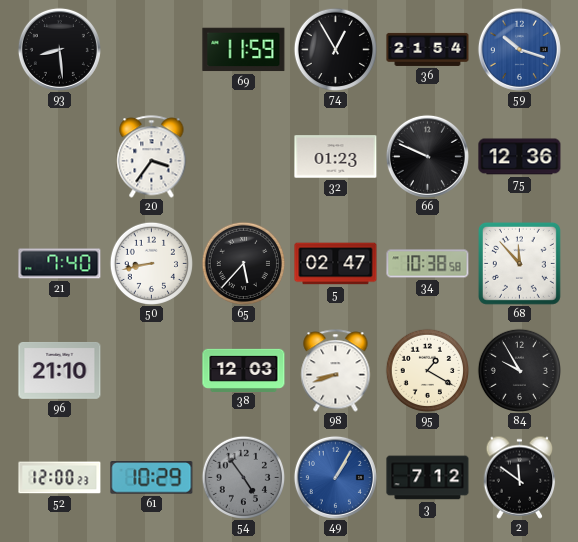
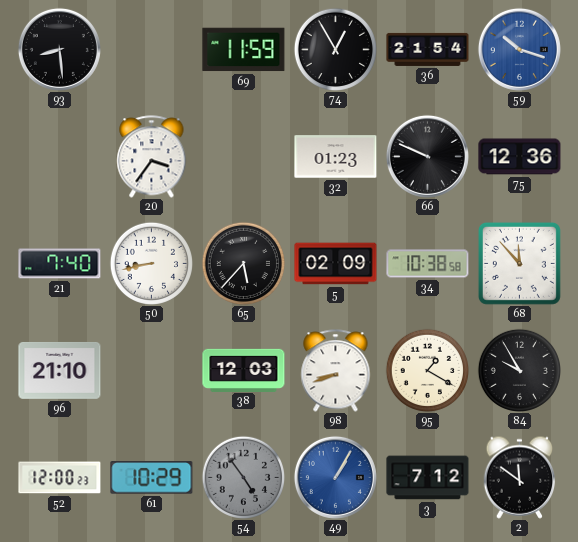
5: 02:47 -> 02:09
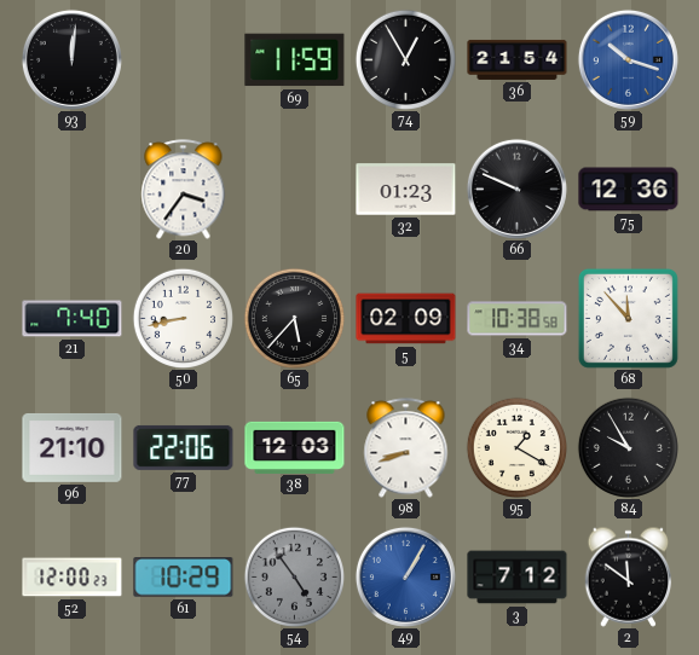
93: 8:29 -> 12:01
77: none -> 22:06
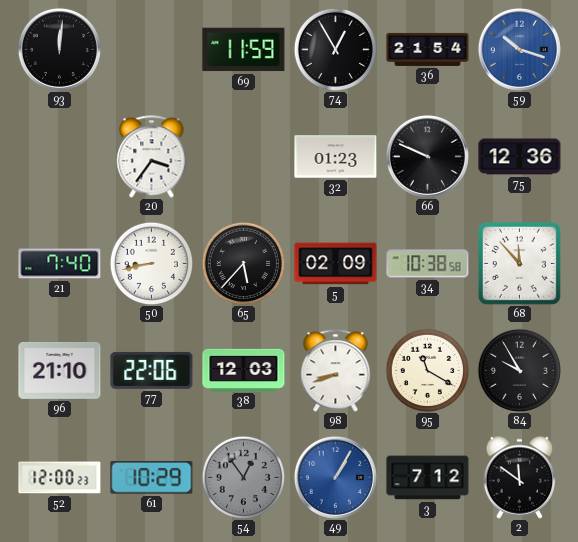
95: 1:20 -> 11:20
54: 4:54 -> 12:54
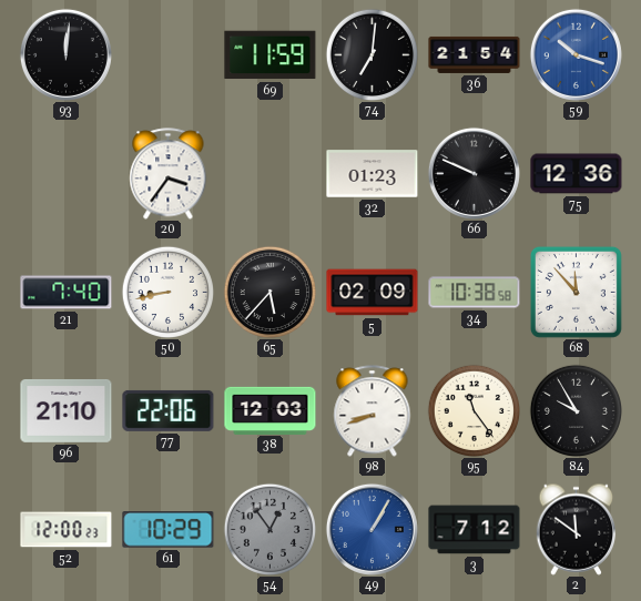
74: 12:55 -> 7:01
95: 11:20 -> 11:24
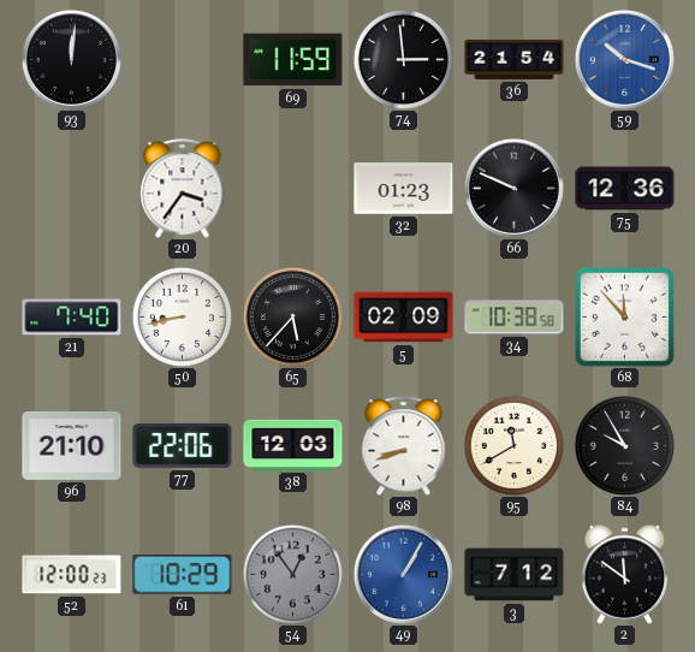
74: 7:01 -> 2:59
95: 11:24 -> 11:40
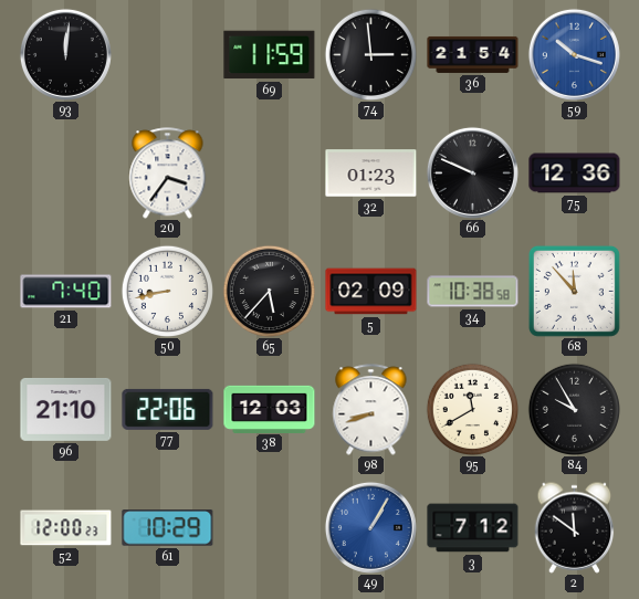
54: 12:54 -> none
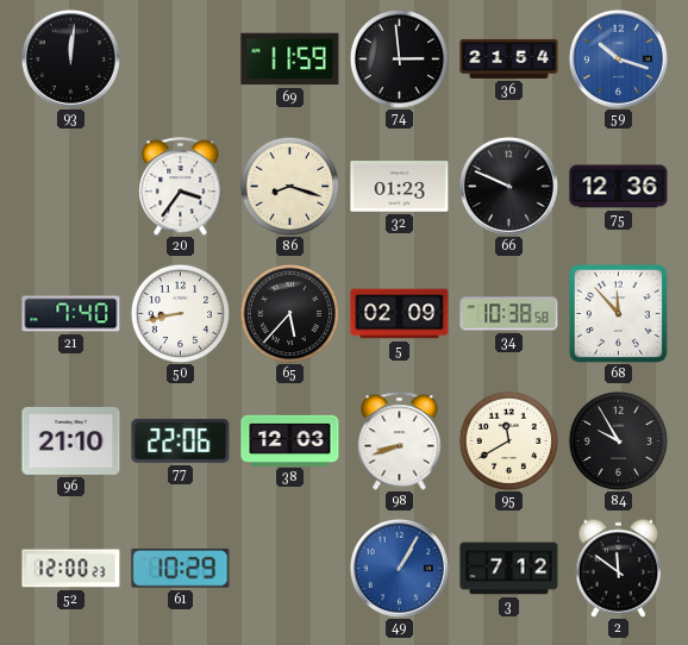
86: none -> 8:18
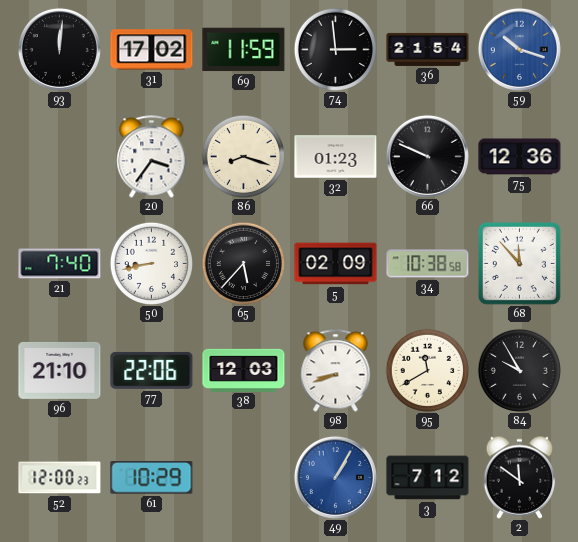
31: none -> 17:02
